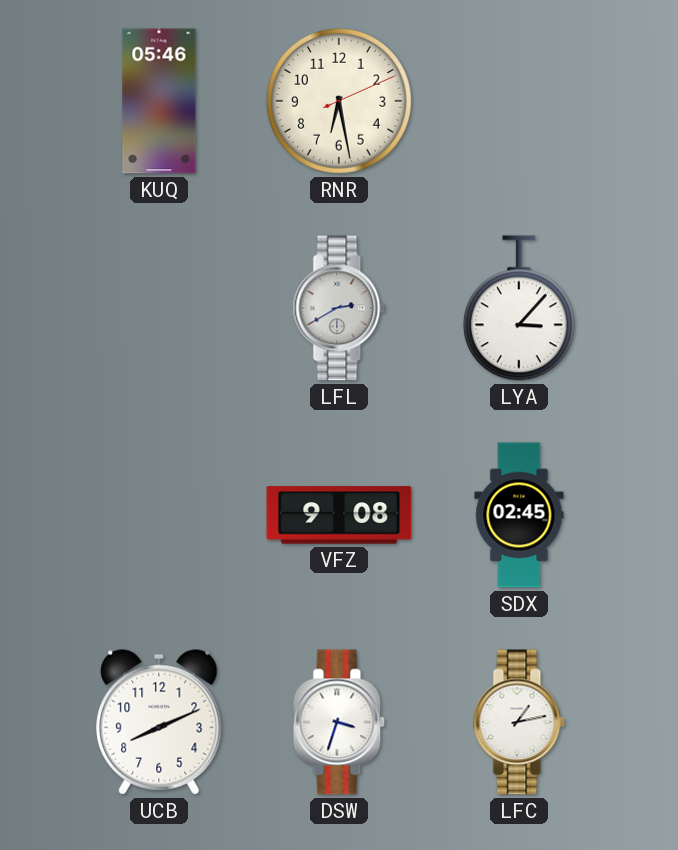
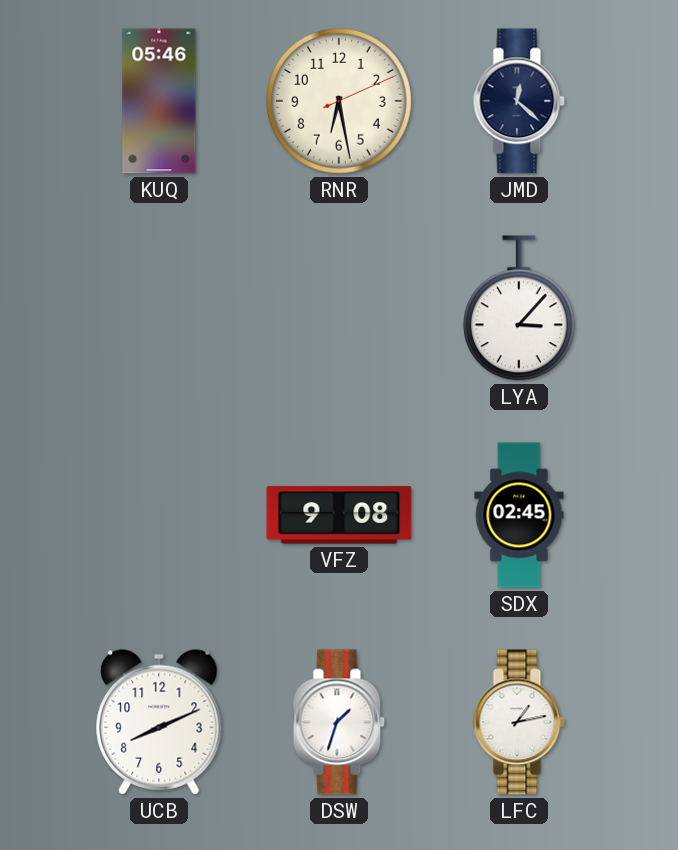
JMD: none -> 12:22
LFL: 2:40 -> none
DSW: 3:33 -> 1:33
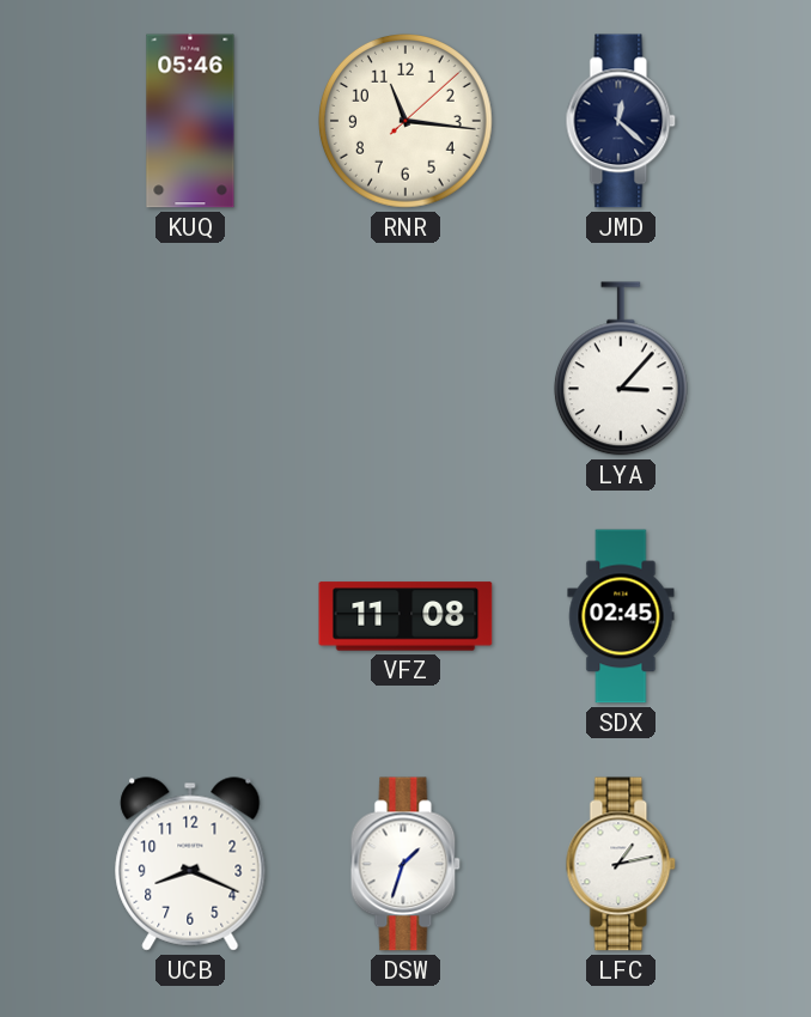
RNR: 6:28 -> 11:16
VFZ: 9:08 -> 11:08
UCB: 8:11 -> 8:19
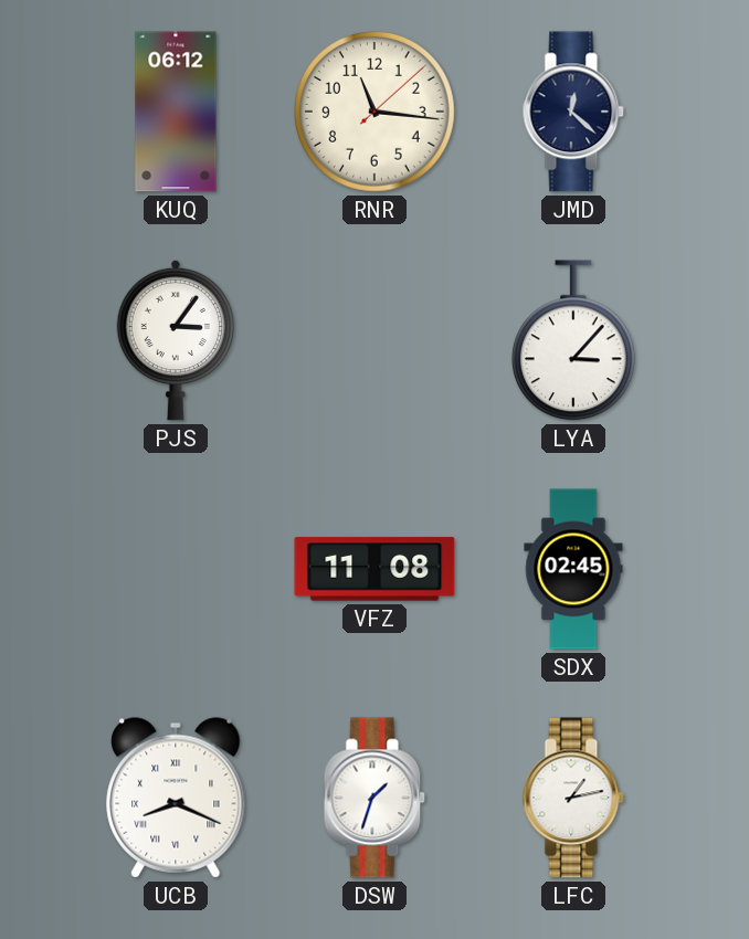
KUQ: 05:46 -> 06:12
PJS: none -> 3:06
UCB numerals: Arabic -> Roman
